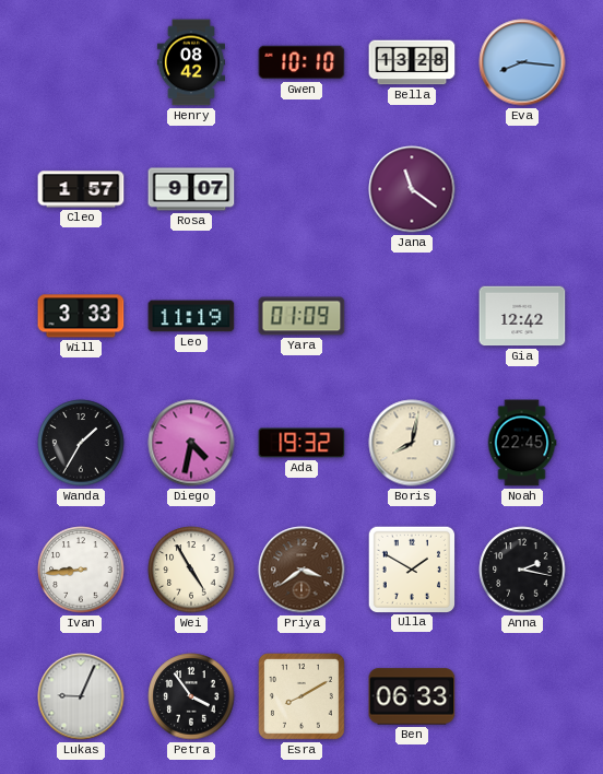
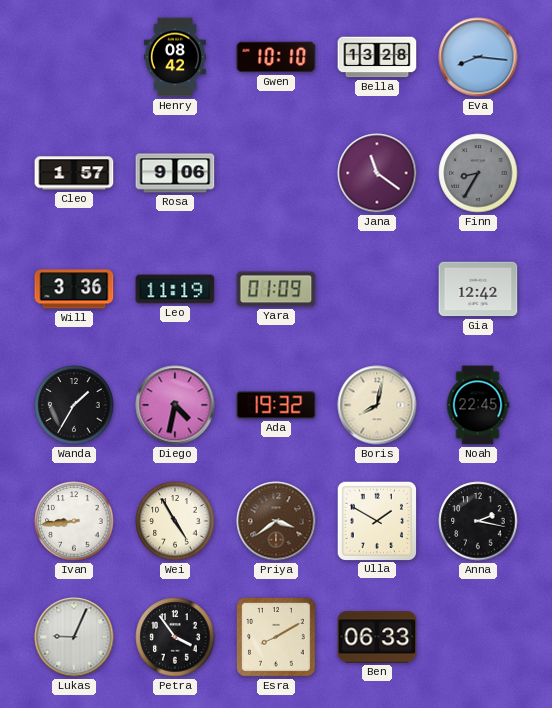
Rosa: 9:07 -> 9:06
Finn: none -> 8:35
Will: 3:33 -> 3:36
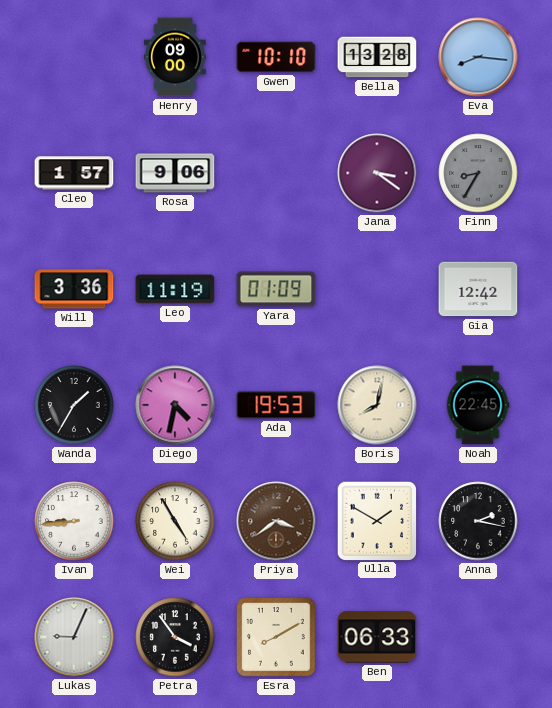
Henry: 08:42 -> 09:00
Jana: 11:21 -> 3:21
Ada: 19:32 -> 19:53
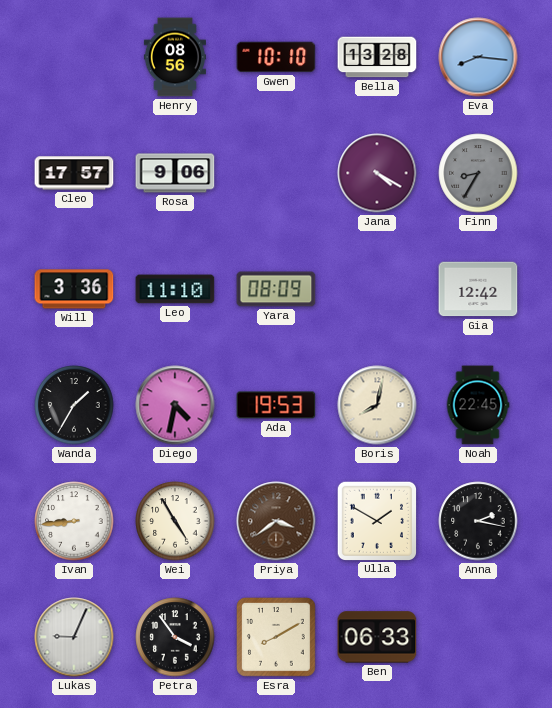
Henry: 09:00 -> 08:56
Cleo: 1:57 -> 17:57
Jana: 3:21 -> 4:20
Leo: 11:19 -> 11:10
Yara: 01:09 -> 08:09
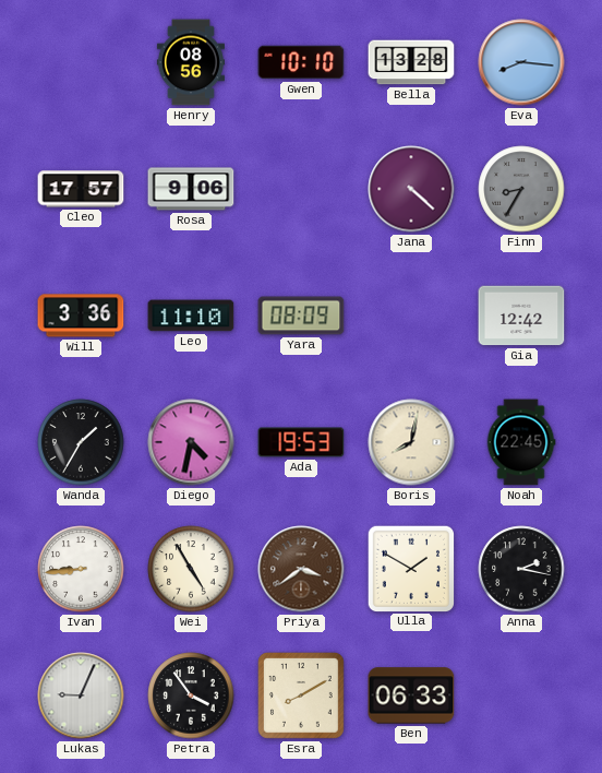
Jana: 4:20 -> 4:22
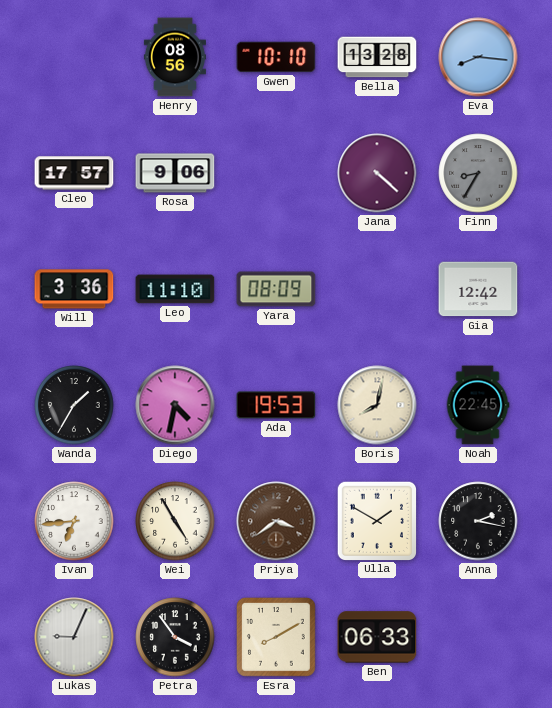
Ivan: 8:44 -> 6:44
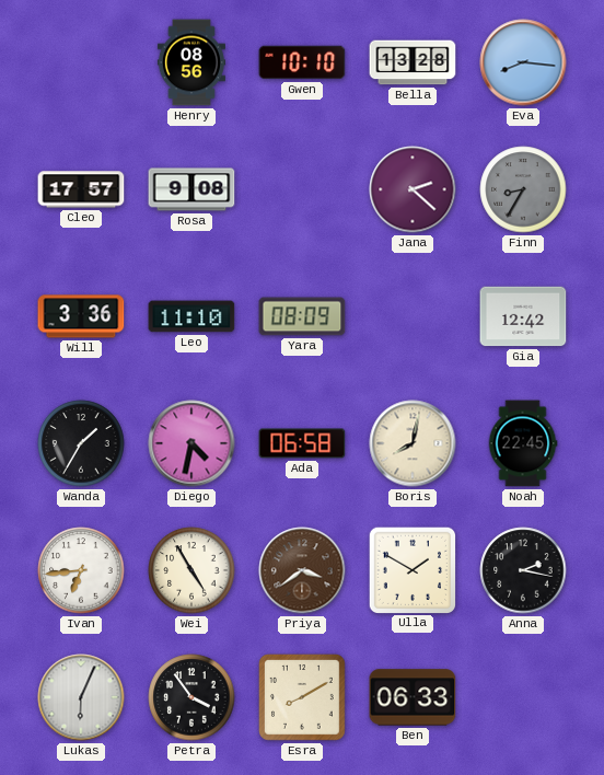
Rosa: 9:06 -> 9:08
Jana: 4:22 -> 2:22
Ada: 19:53 -> 06:58
Lukas: 9:04 -> 6:04
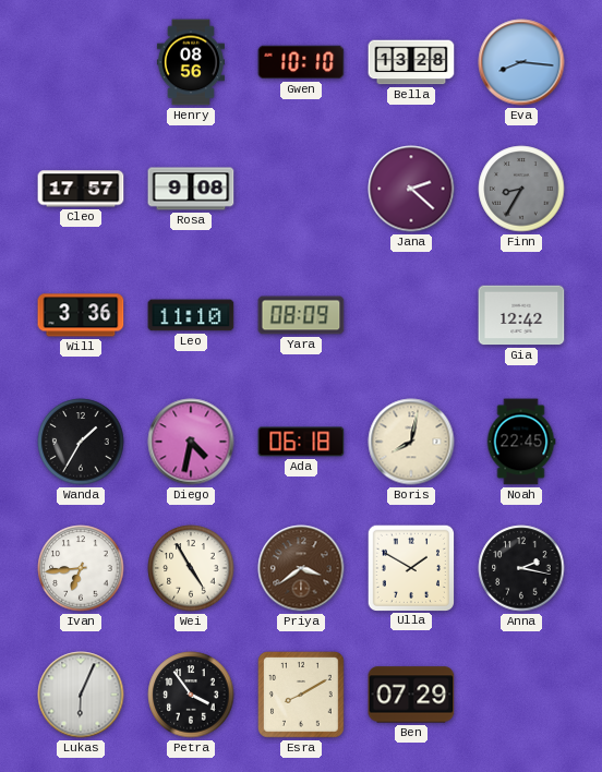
Ada: 06:58 -> 06:18
Ben: 06:33 -> 07:29
